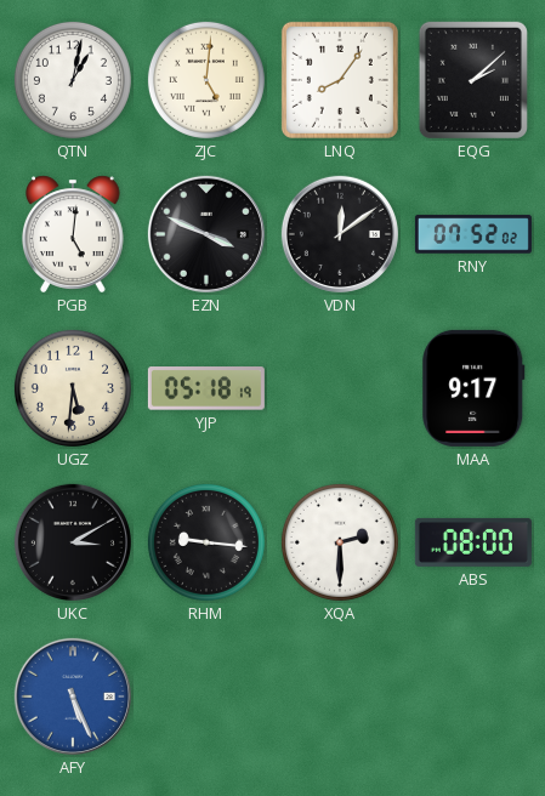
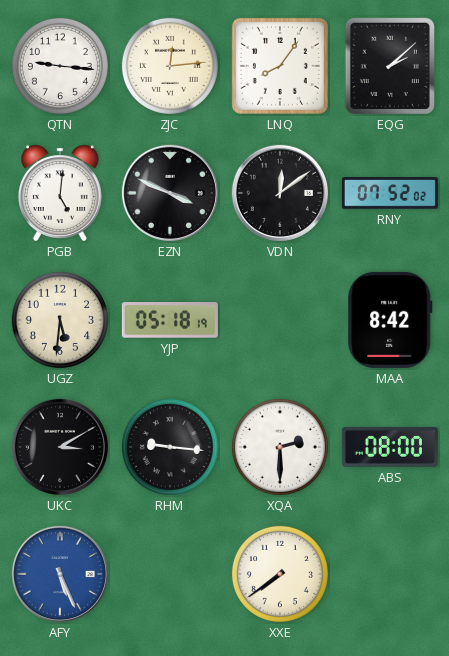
QTN: 1:02 -> 9:16
ZJC: 5:01 -> 12:14
MAA: 9:17 -> 8:42
XXE: none -> 7:39
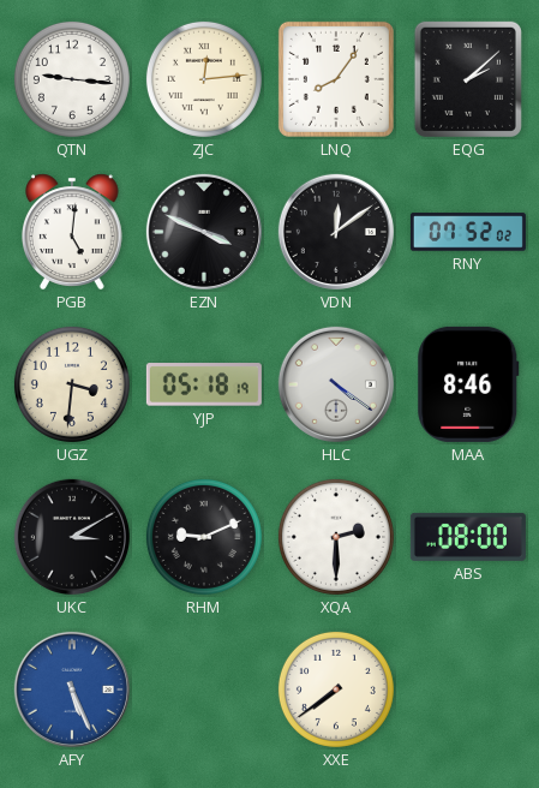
UGZ: 5:31 -> 3:31
HLC: none -> 4:21
MAA: 8:42 -> 8:46
RHM: 9:16 -> 9:11
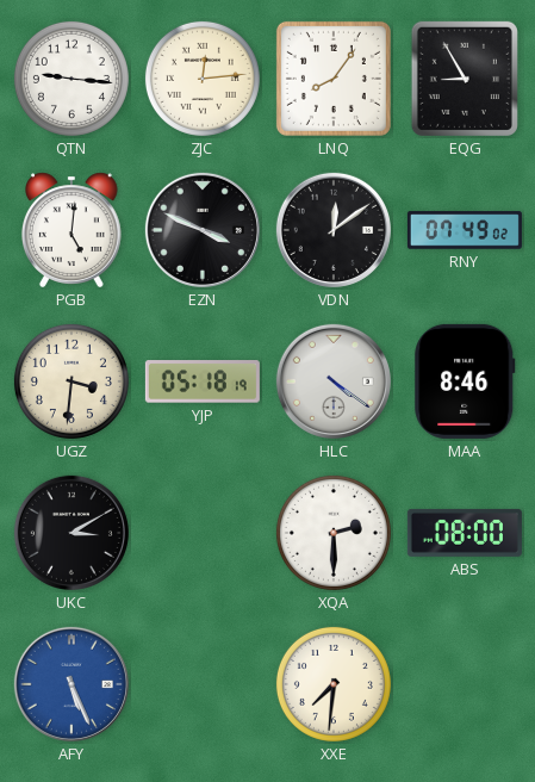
EQG: 2:08 -> 8:55
RNY: 07:52 -> 07:49
RHM: 9:11 -> none
XXE: 7:39 -> 7:31
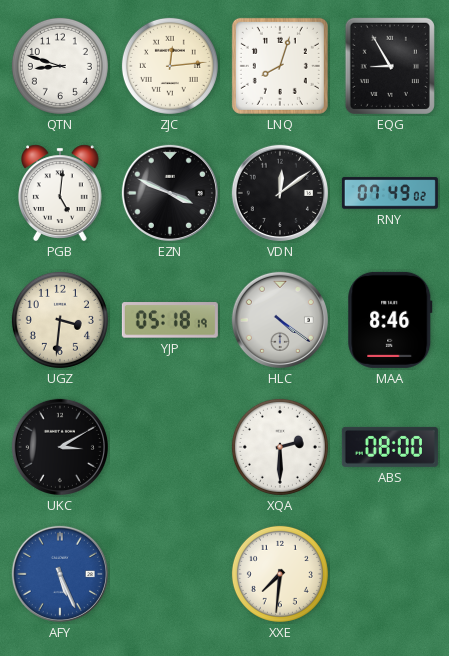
QTN: 9:16 -> 8:48
LNQ: 8:06 -> 8:03
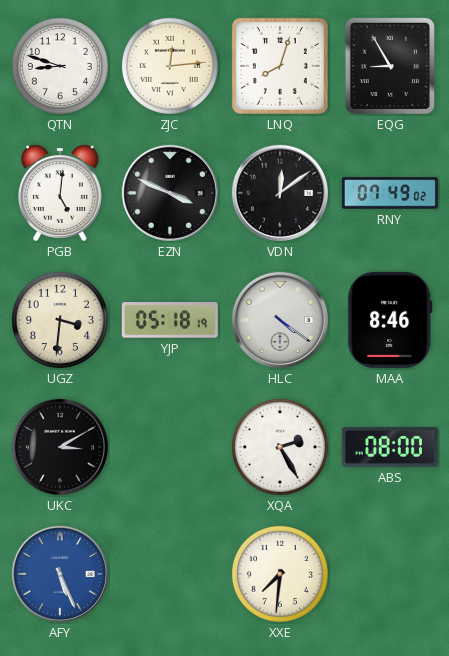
XQA: 2:30 -> 2:25
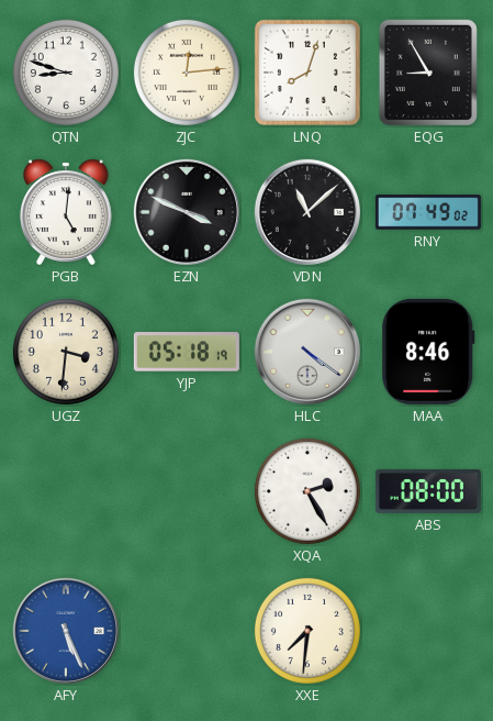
VDN: 12:09 -> 11:08
UKC: 3:10 -> none
